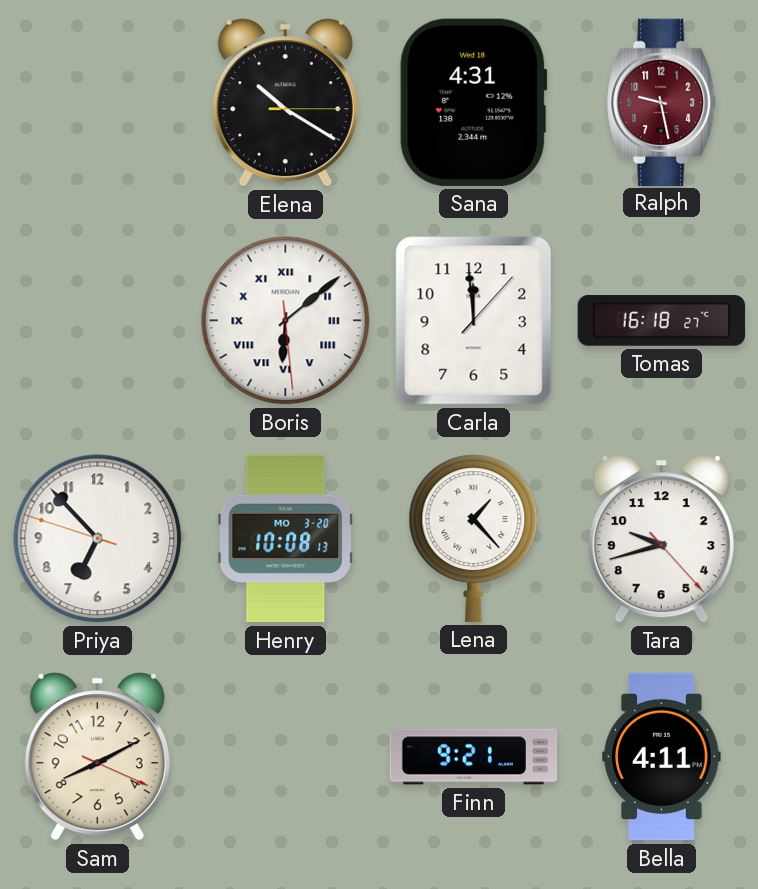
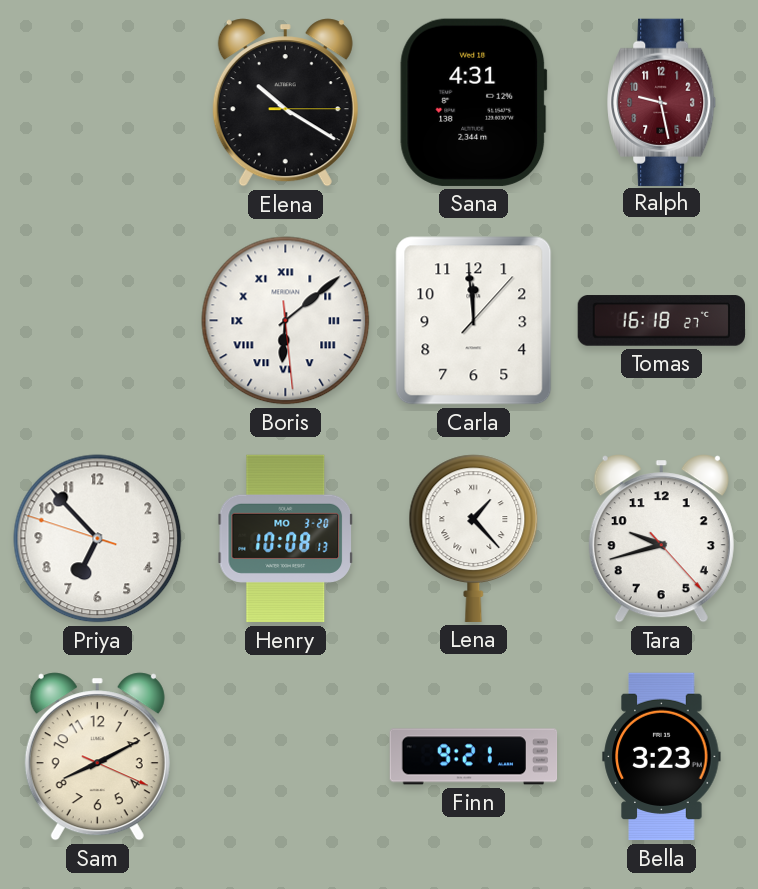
Bella: 4:11 -> 3:23
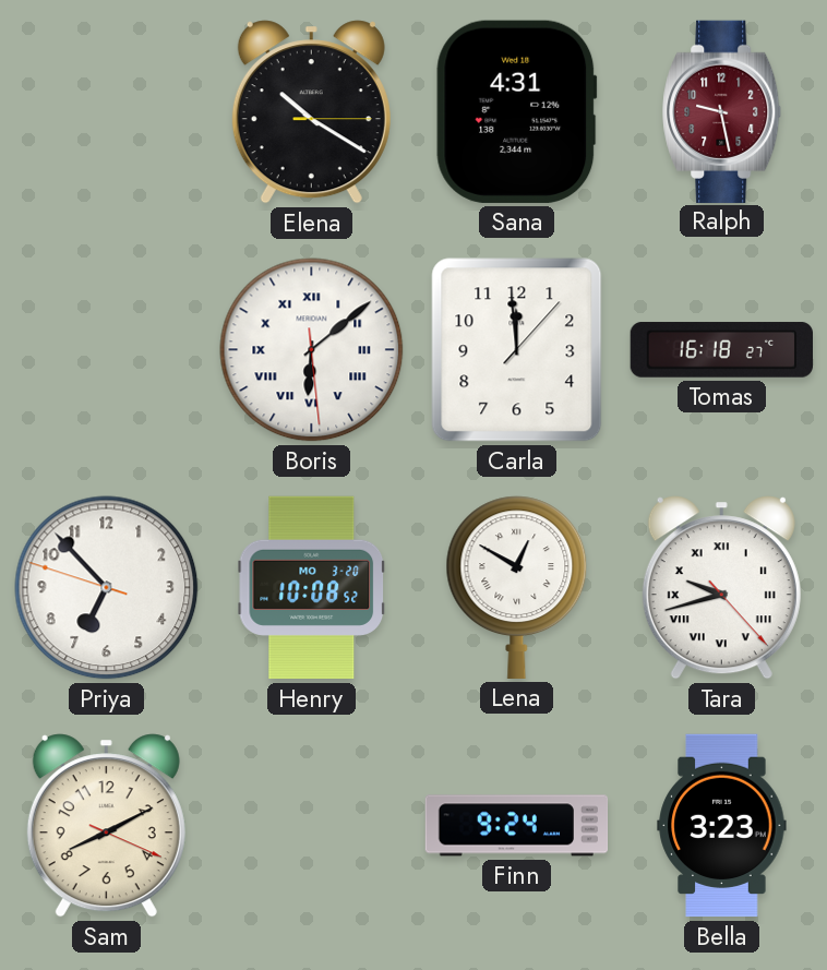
Henry: 10:08:13 -> 10:08:52
Lena: 1:23 -> 12:50
Tara numerals: Arabic -> Roman
Finn: 9:21 -> 9:24
